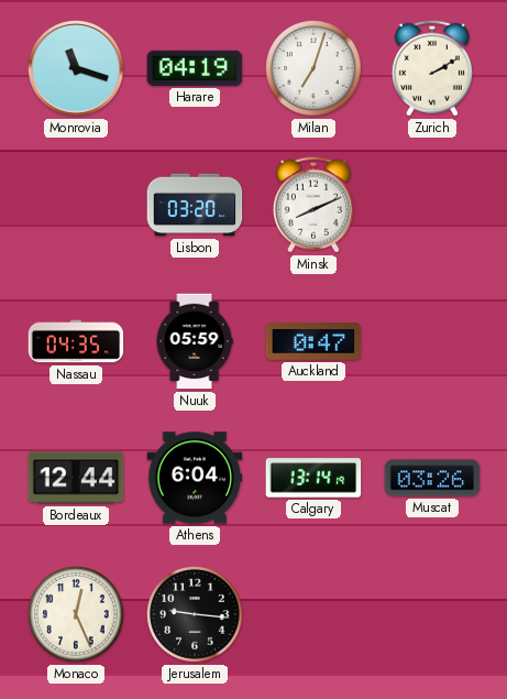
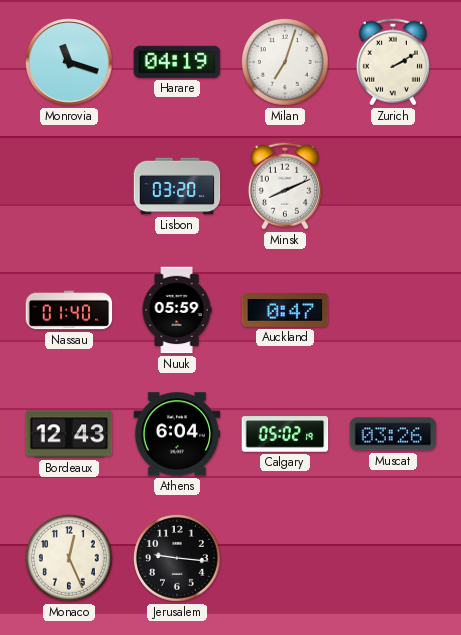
Nassau: 04:35 -> 01:40
Bordeaux: 12:44 -> 12:43
Calgary: 13:14 -> 05:02
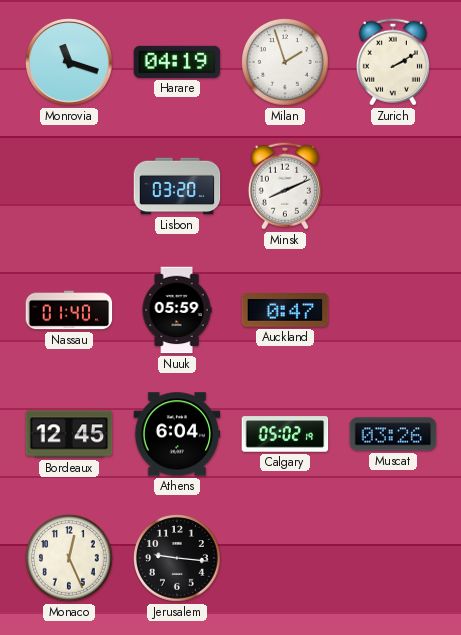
Milan: 7:03 -> 1:57
Bordeaux: 12:43 -> 12:45
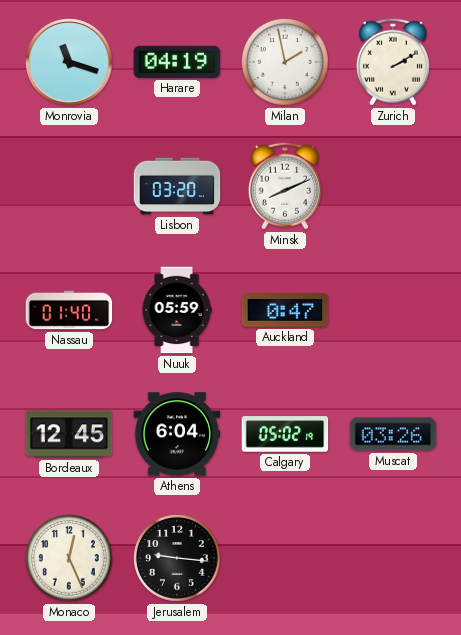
Milan: 1:57 -> 1:58
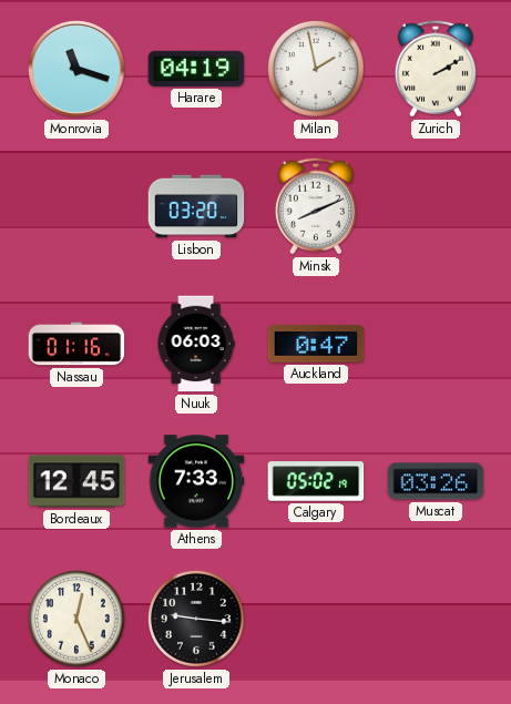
Nassau: 01:40 -> 01:16
Nuuk: 05:59 -> 06:03
Athens: 6:04 -> 7:33
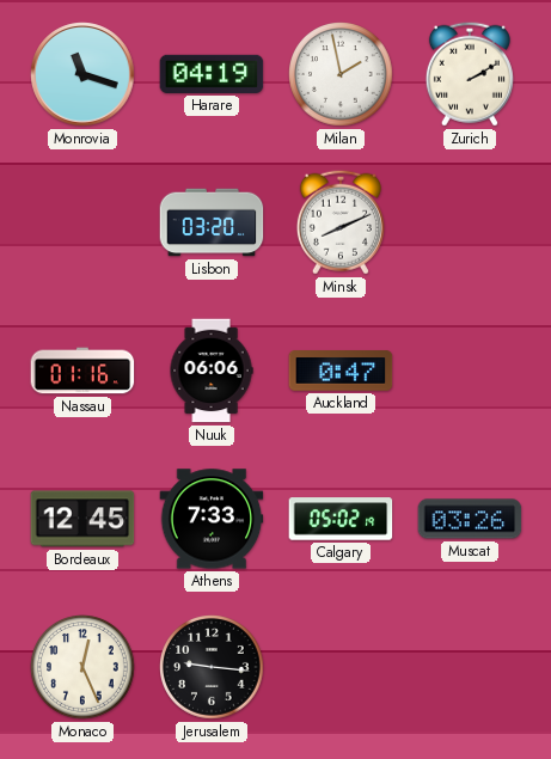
Nuuk: 06:03 -> 06:06
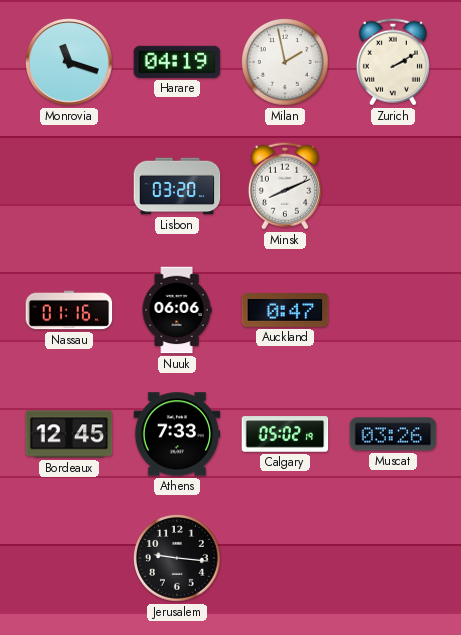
Monaco: 12:26 -> none
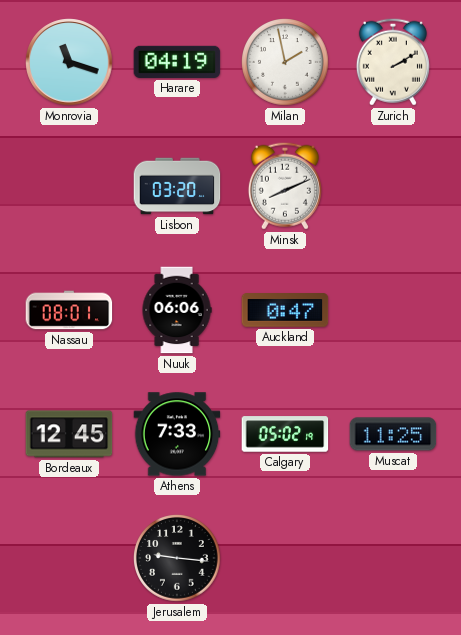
Nassau: 01:16 -> 08:01
Muscat: 03:26 -> 11:25
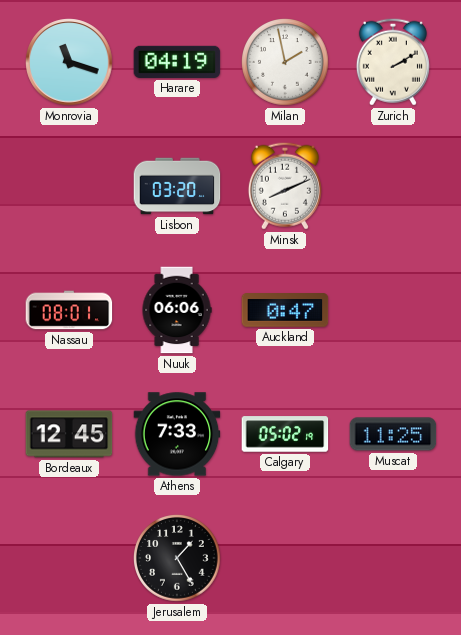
Jerusalem: 9:16 -> 1:25
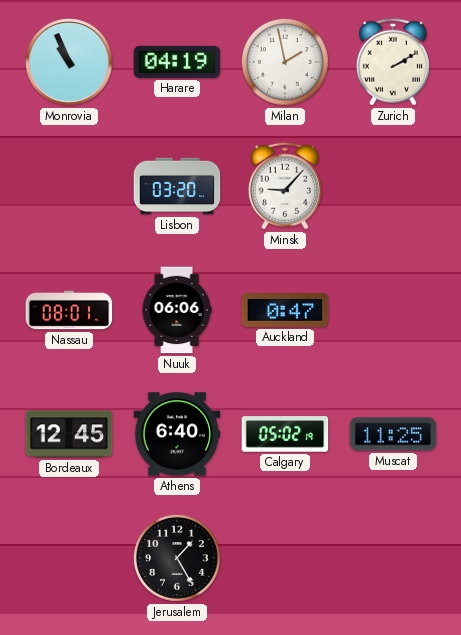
Monrovia: 11:18 -> 10:56
Minsk: 8:11 -> 9:07
Athens: 7:33 -> 6:40
